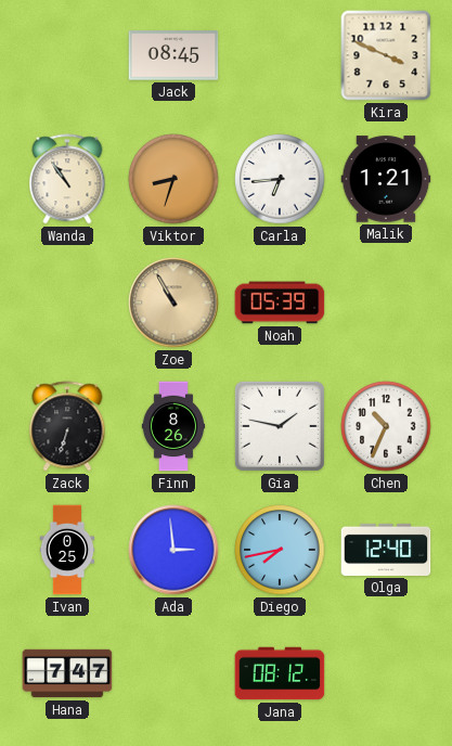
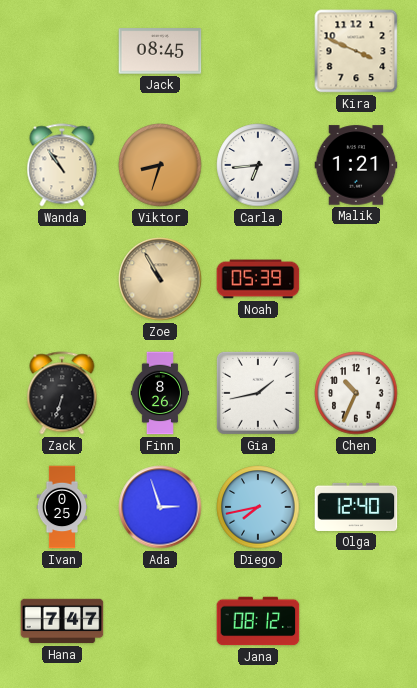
Gia: 1:47 -> 1:43
Ada: 2:59 -> 2:57
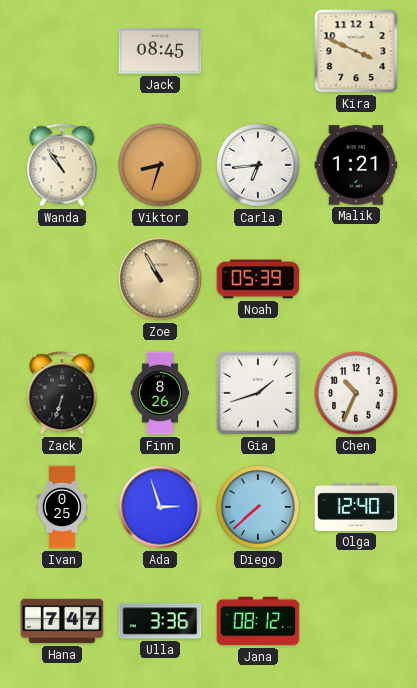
Gia: 1:43 -> 1:42
Diego: 7:43 -> 7:38
Ulla: none -> 3:36
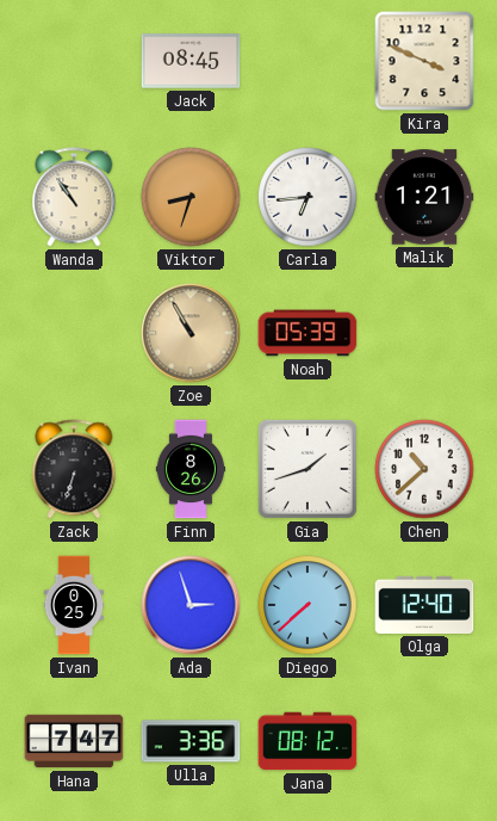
Chen: 10:34 -> 10:38
